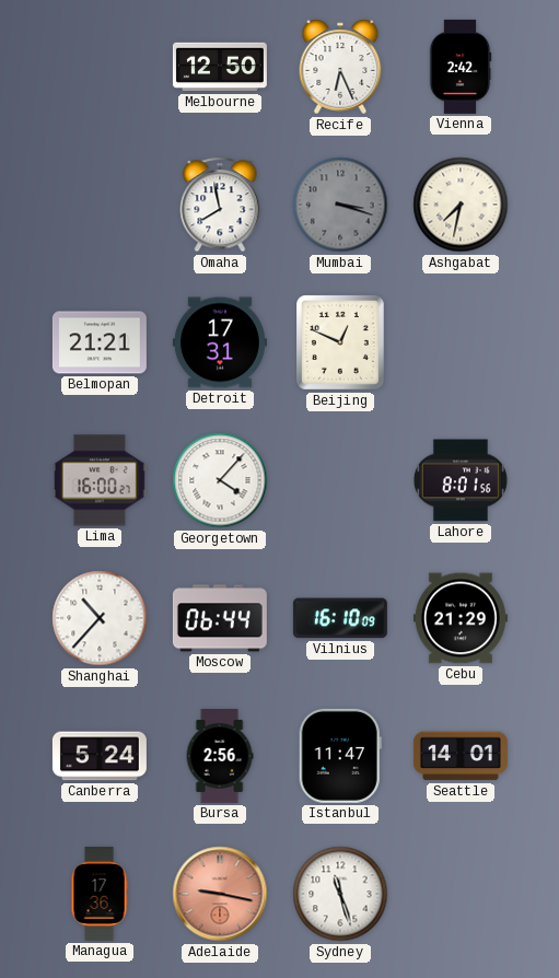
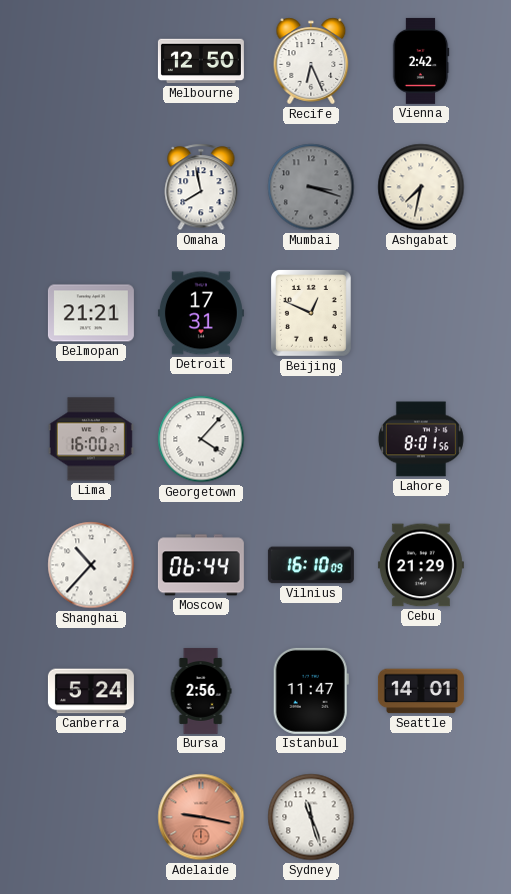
Managua: 17:36 -> none
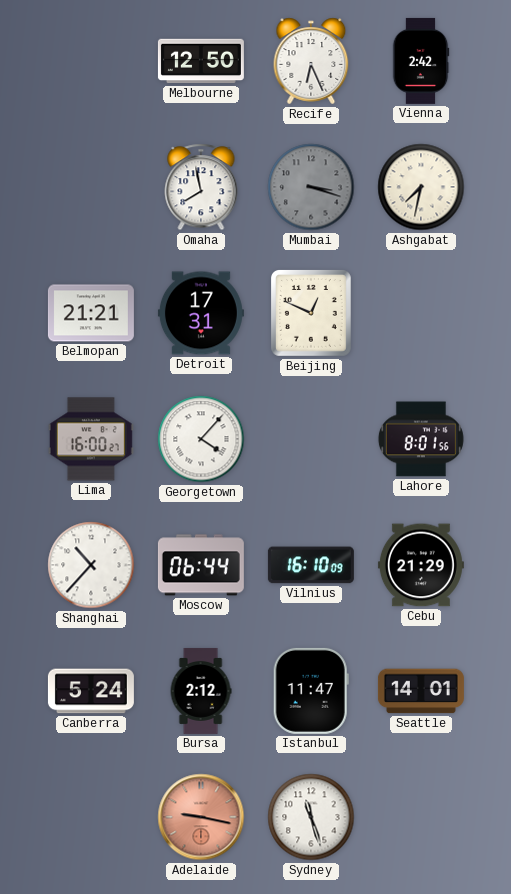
Bursa: 2:56 -> 2:12
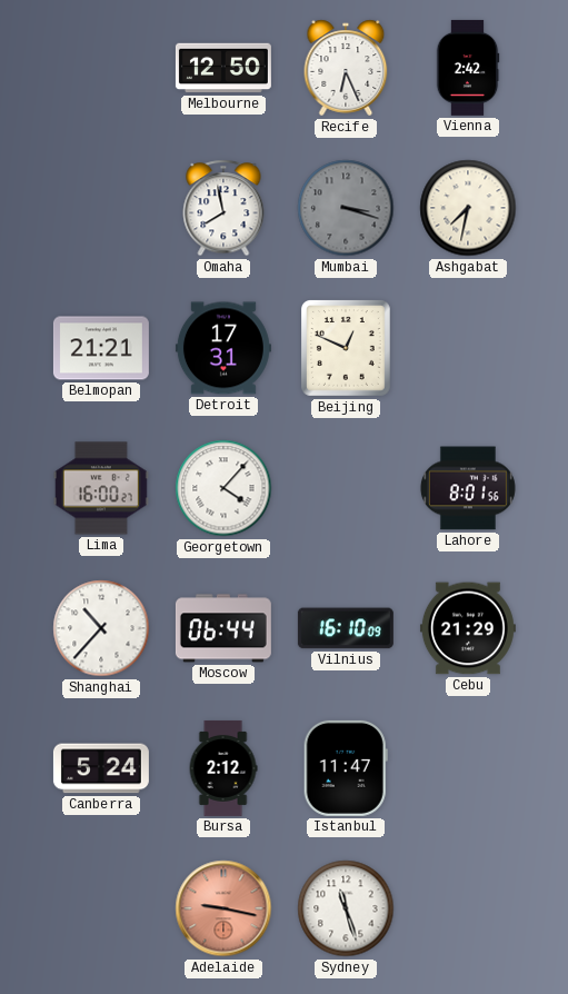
Seattle: 14:01 -> none
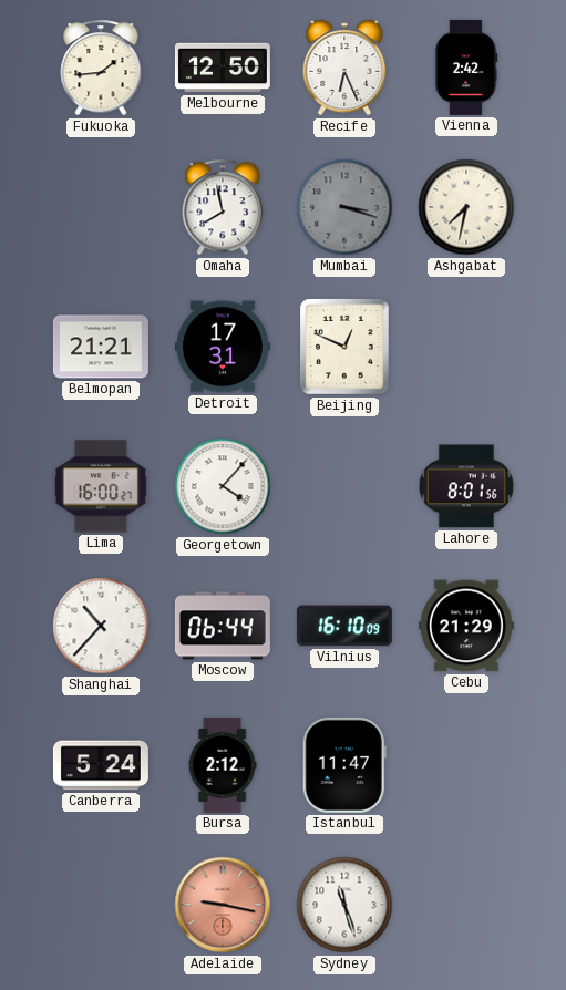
Fukuoka: none -> 1:44
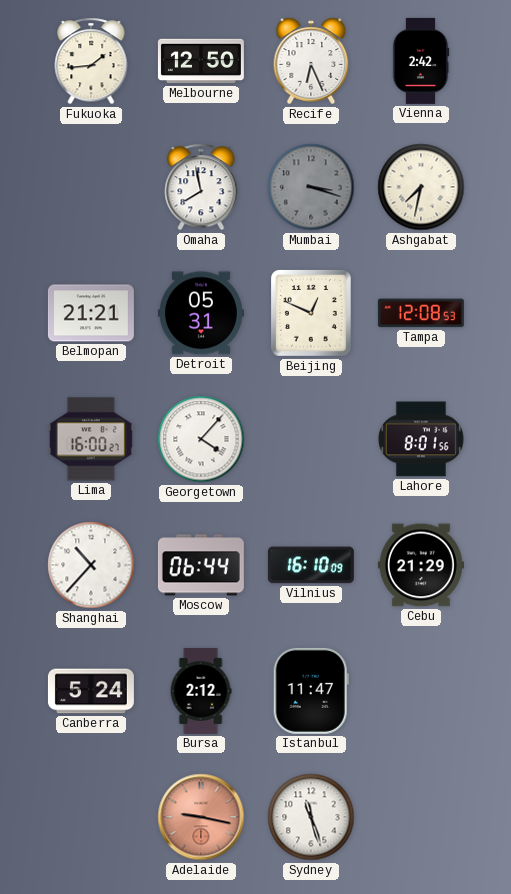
Detroit: 17:31 -> 05:31
Tampa: none -> 12:08
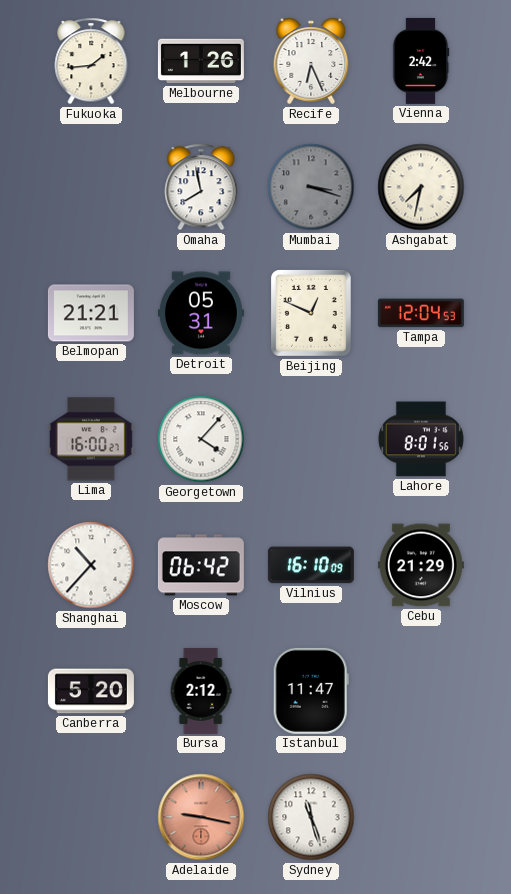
Melbourne: 12:50 -> 1:26
Tampa: 12:08 -> 12:04
Moscow: 06:44 -> 06:42
Canberra: 5:24 -> 5:20
